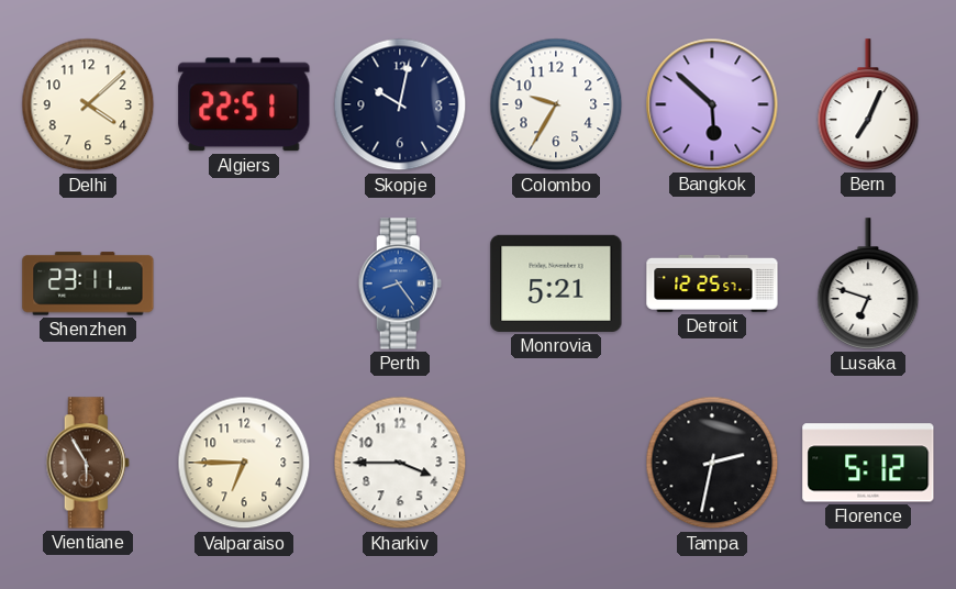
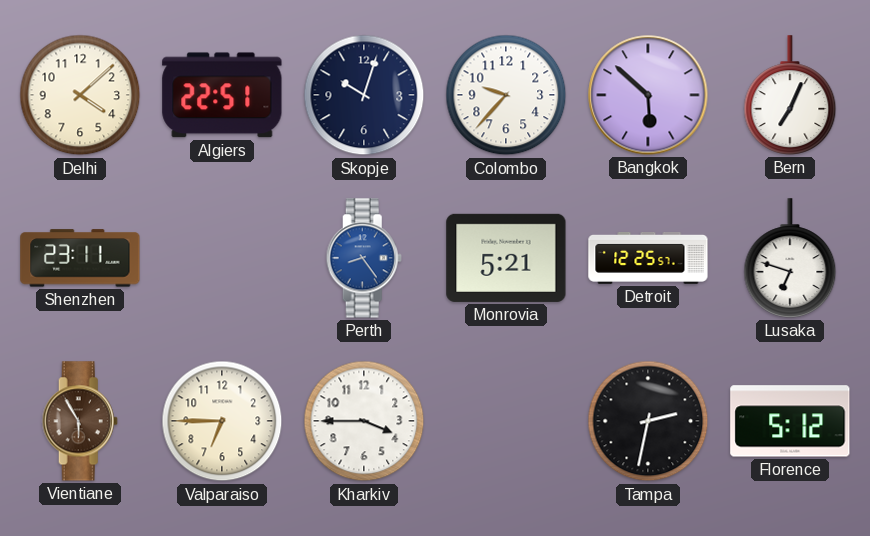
Skopje: 10:02 -> 10:03
Colombo: 9:35 -> 9:37
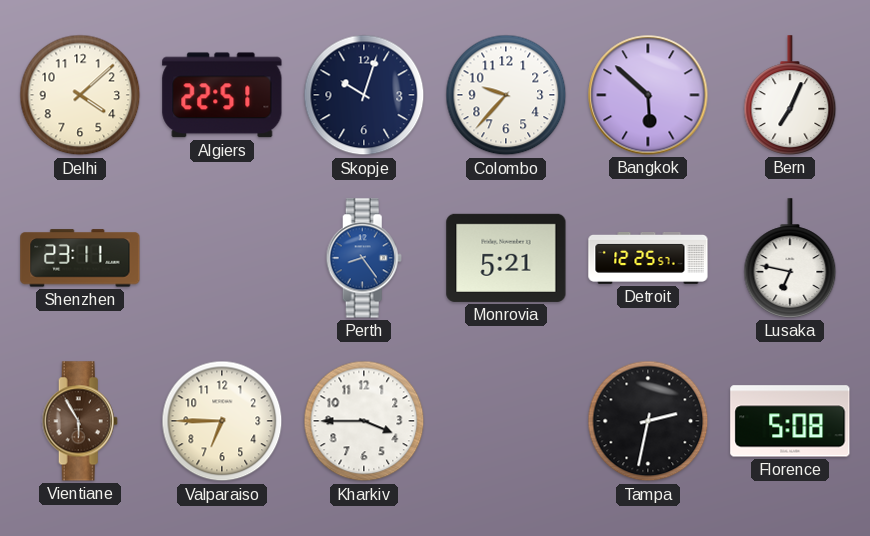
Lusaka: 6:48 -> 6:47
Florence: 5:12 -> 5:08
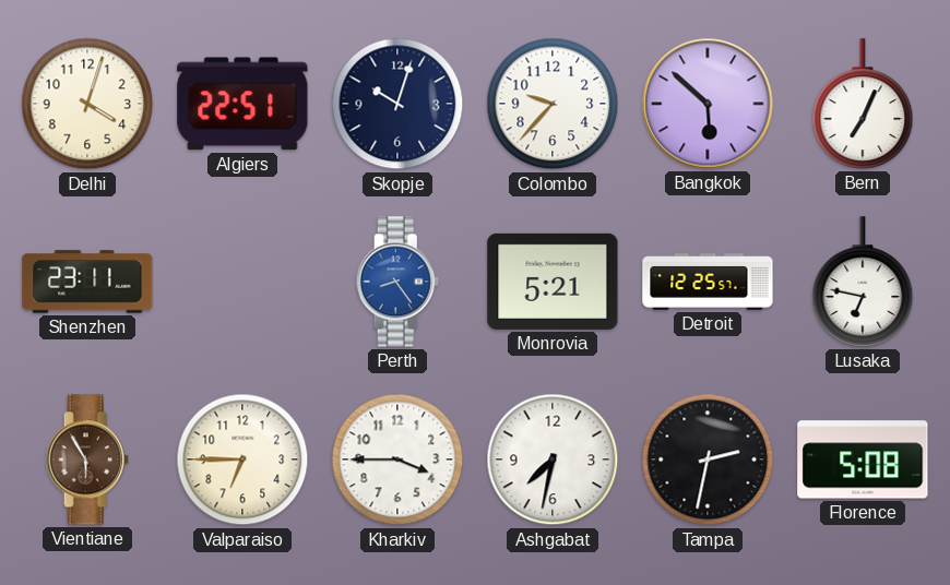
Delhi: 4:08 -> 4:03
Ashgabat: none -> 7:32
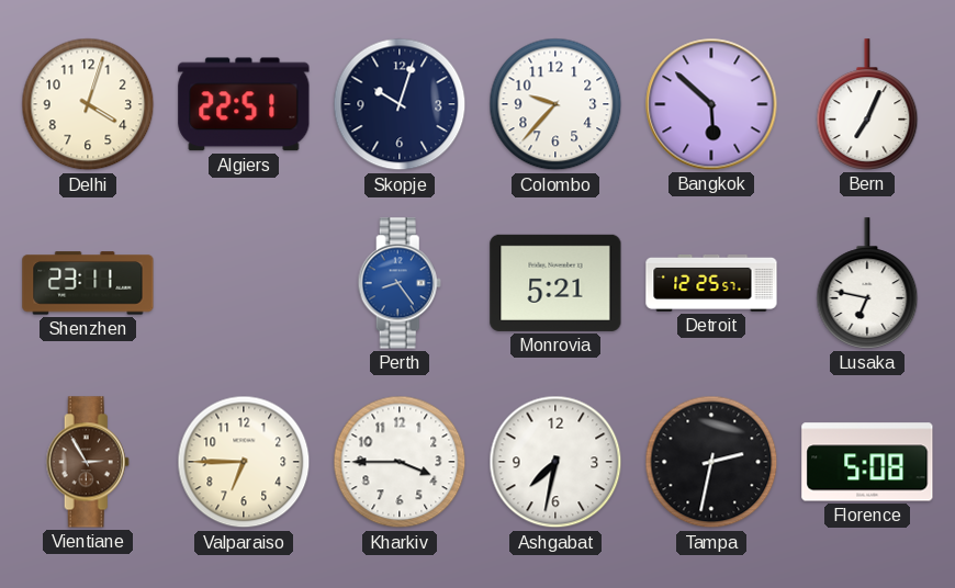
Vientiane: 5:55 -> 2:55
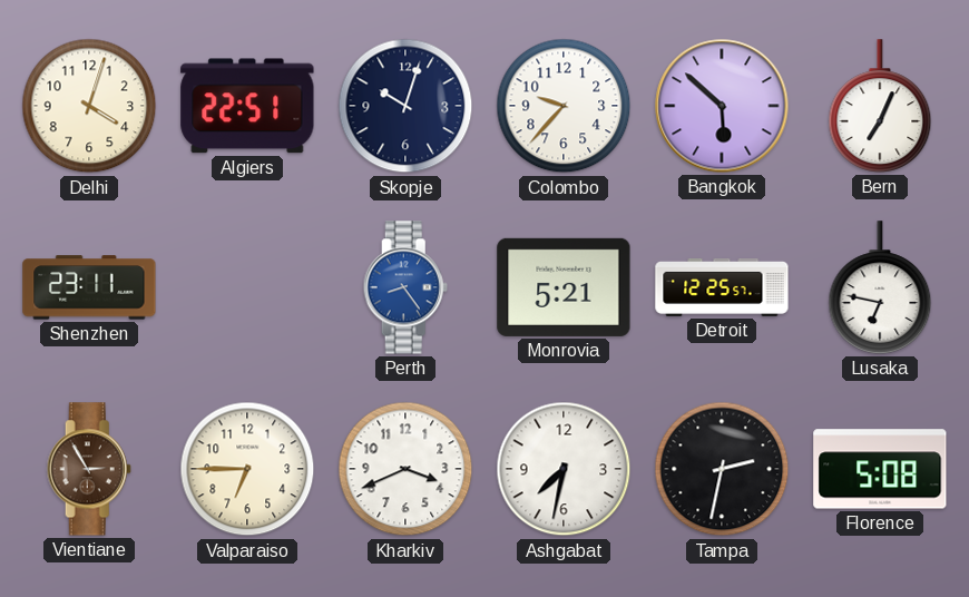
Kharkiv: 3:45 -> 3:41
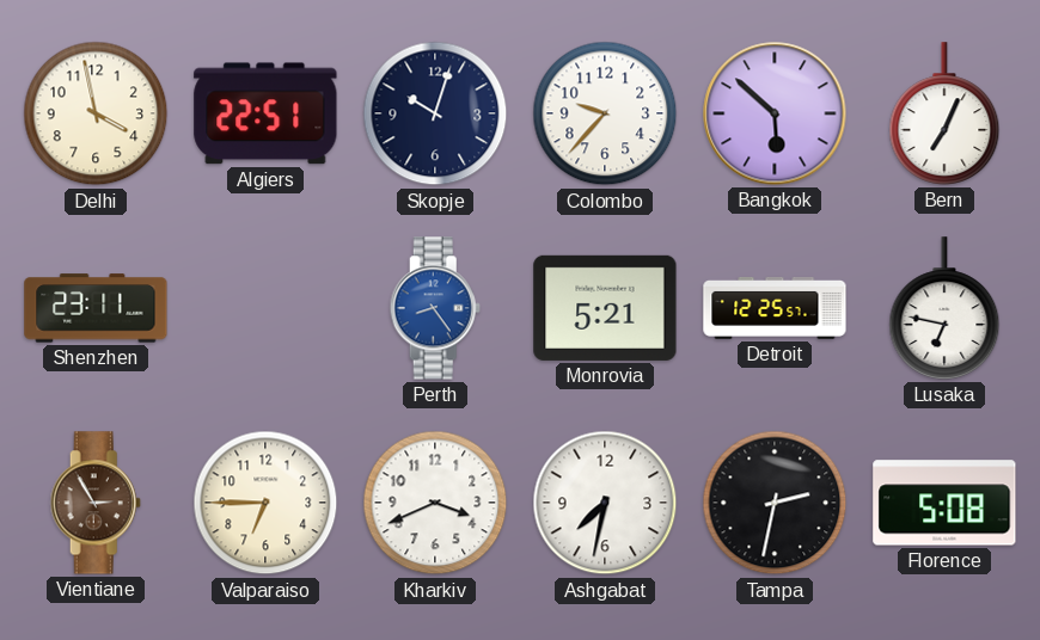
Delhi: 4:03 -> 3:58
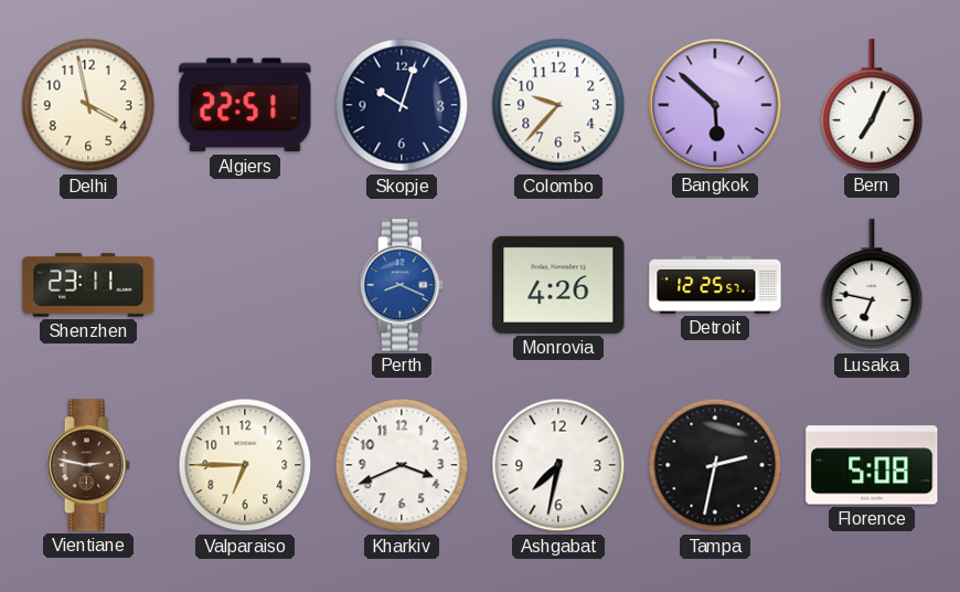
Perth: 8:24 -> 8:19
Monrovia: 5:21 -> 4:26
Vientiane: 2:55 -> 2:47
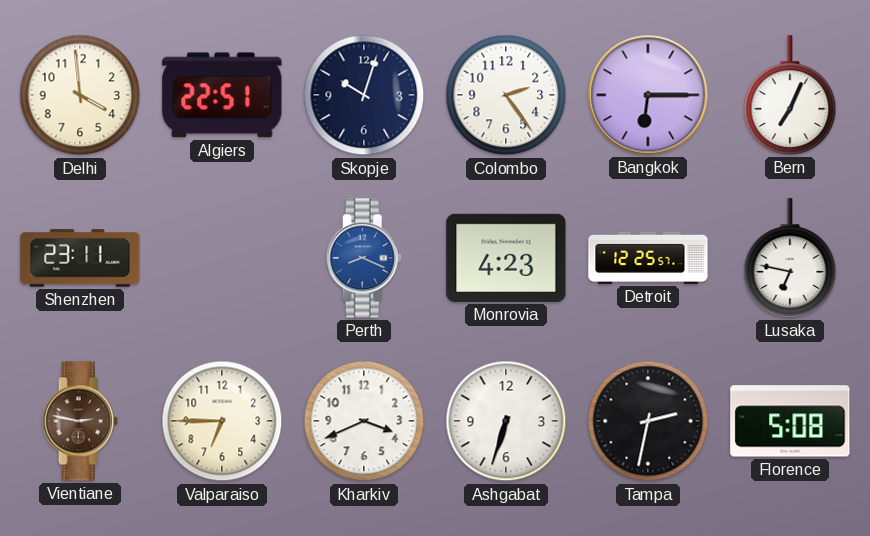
Delhi: 3:58 -> 3:59
Colombo: 9:37 -> 2:24
Bangkok: 5:52 -> 6:15
Monrovia: 4:26 -> 4:23
Ashgabat: 7:32 -> 6:33
